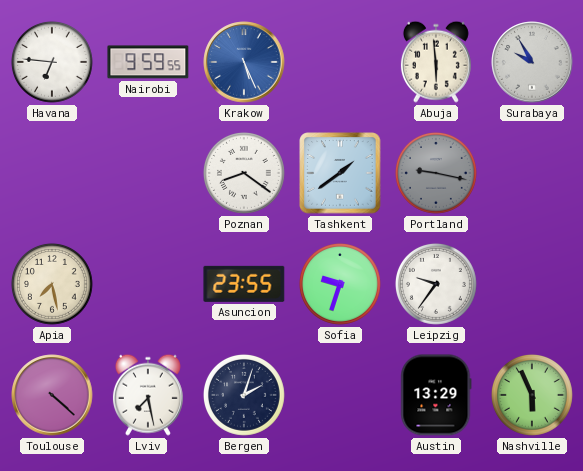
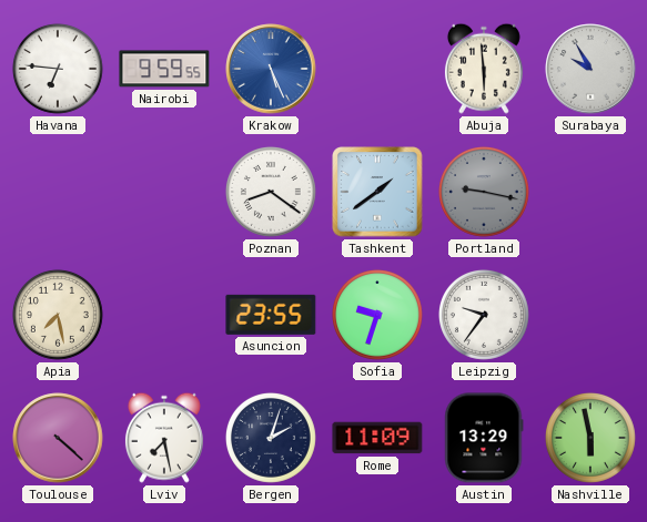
Rome: none -> 11:09
Nashville: 5:56 -> 5:58
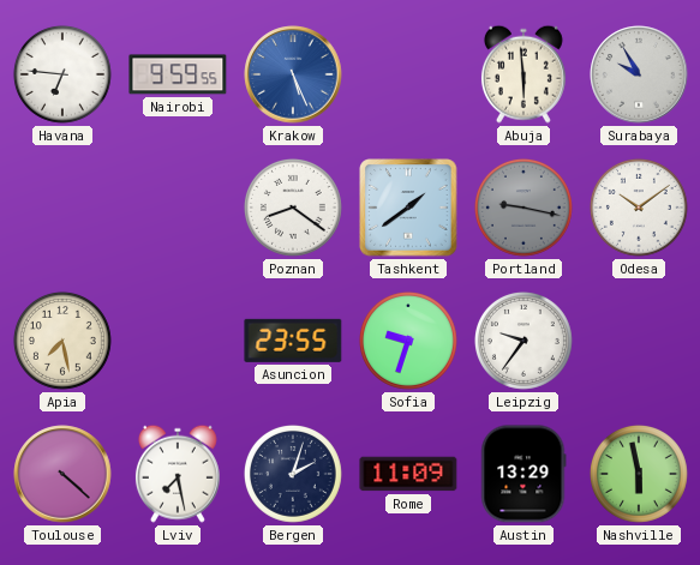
Odesa: none -> 10:09
